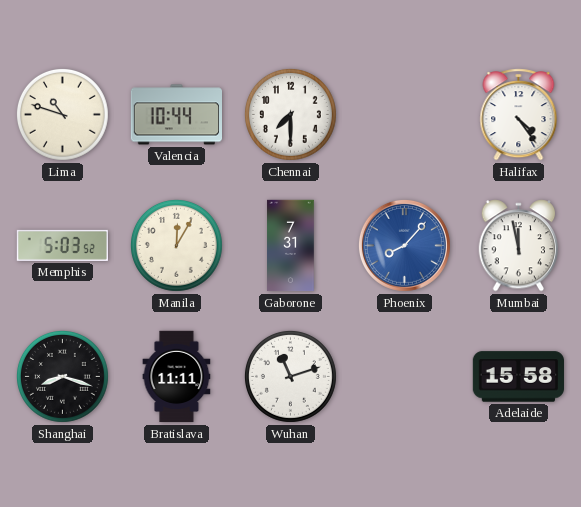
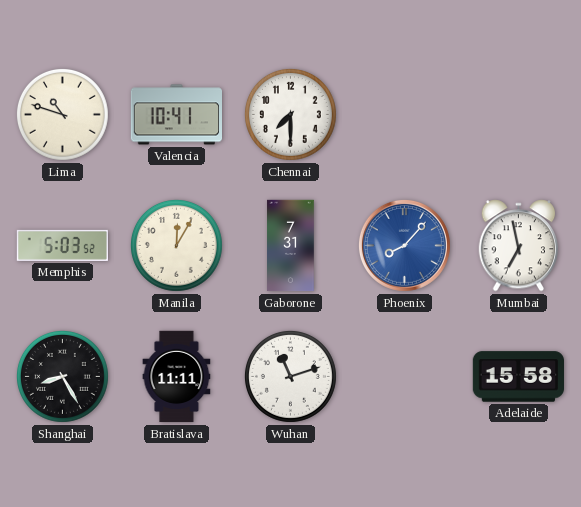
Valencia: 10:44 -> 10:41
Halifax: 4:24 -> none
Mumbai: 11:58 -> 6:58
Shanghai: 8:18 -> 8:25
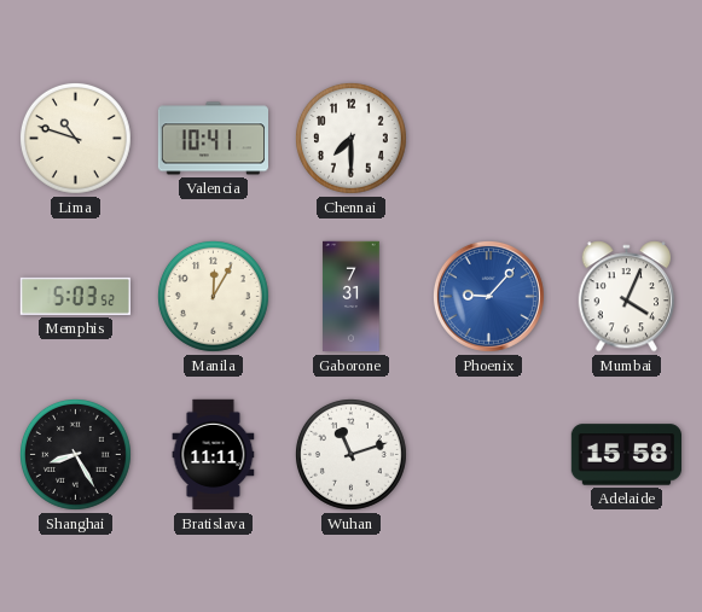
Phoenix: 8:07 -> 9:07
Mumbai: 6:58 -> 4:04
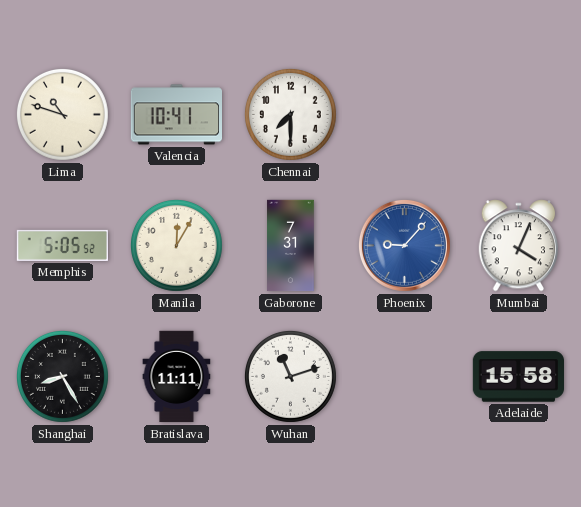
Memphis: 5:03 -> 5:05
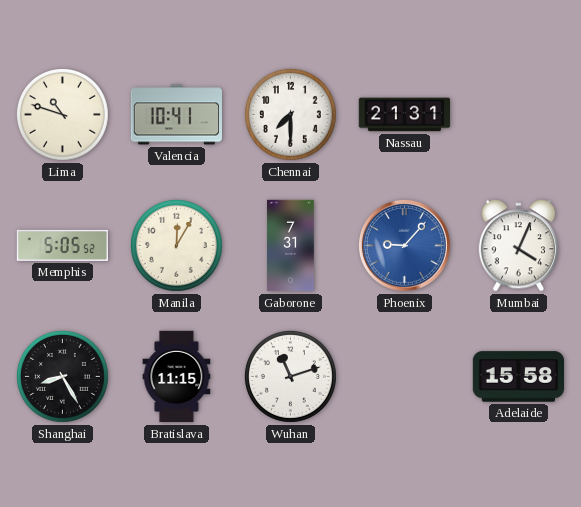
Nassau: none -> 21:31
Bratislava: 11:11 -> 11:15
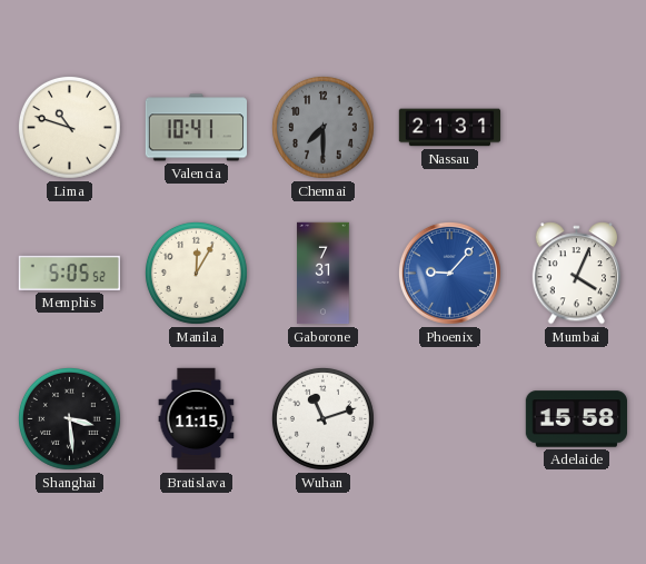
Chennai dial: white -> grey
Shanghai: 8:25 -> 3:29
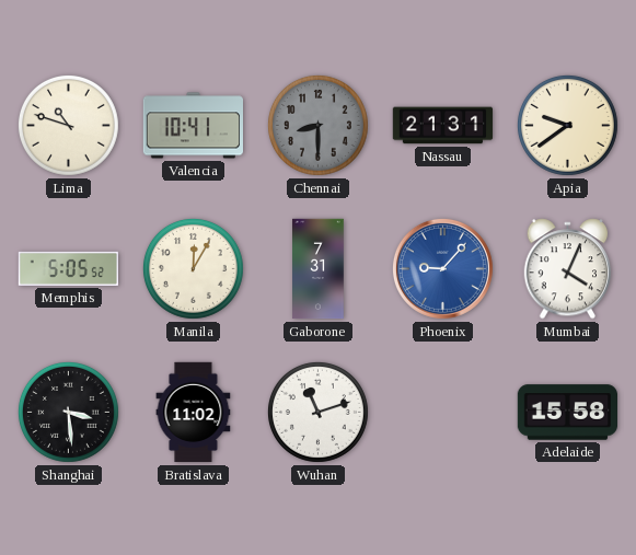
Chennai: 7:30 -> 8:30
Apia: none -> 9:39
Bratislava: 11:15 -> 11:02
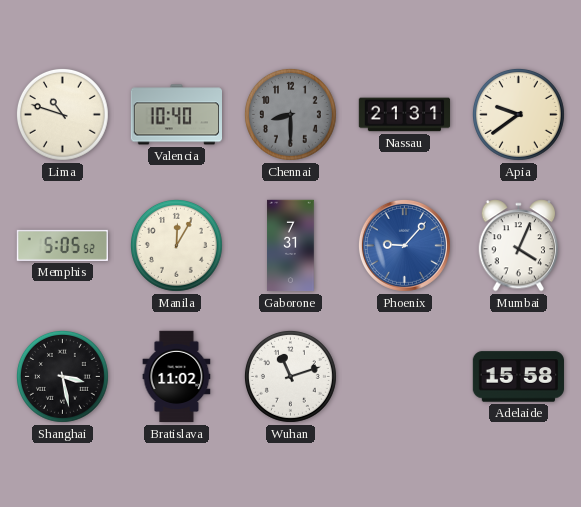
Valencia: 10:41 -> 10:40
Shanghai: 3:29 -> 3:28
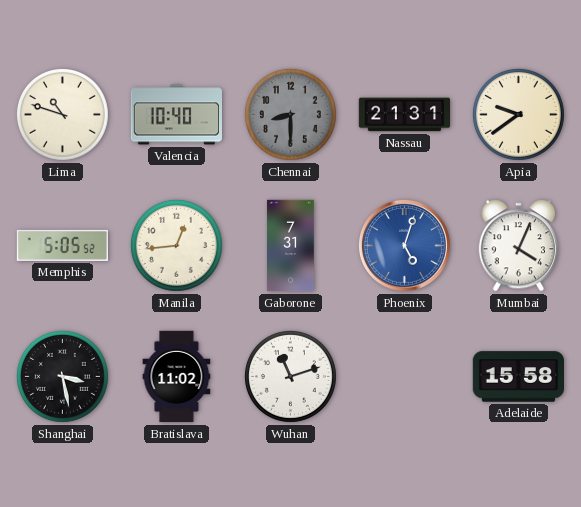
Manila: 12:05 -> 12:44
Phoenix: 9:07 -> 5:03
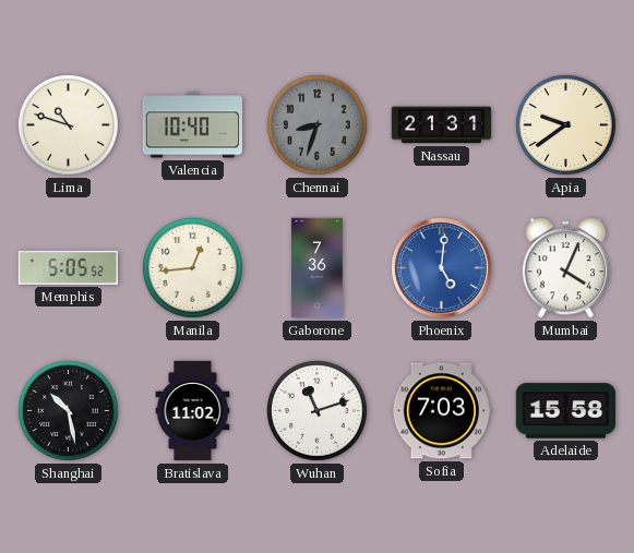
Chennai: 8:30 -> 8:33
Gaborone: 7:31 -> 7:36
Phoenix: 5:03 -> 5:01
Shanghai: 3:28 -> 10:28
Sofia: none -> 7:03
